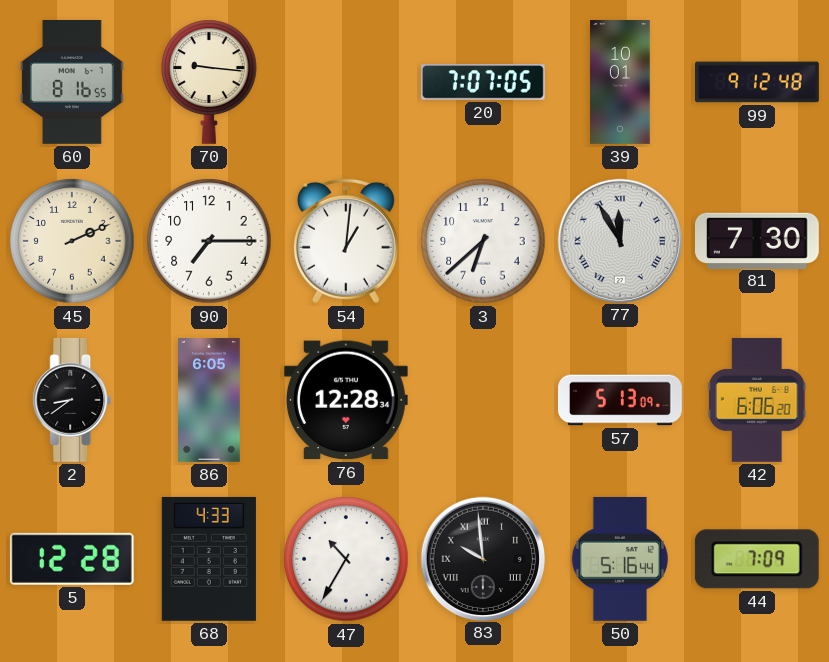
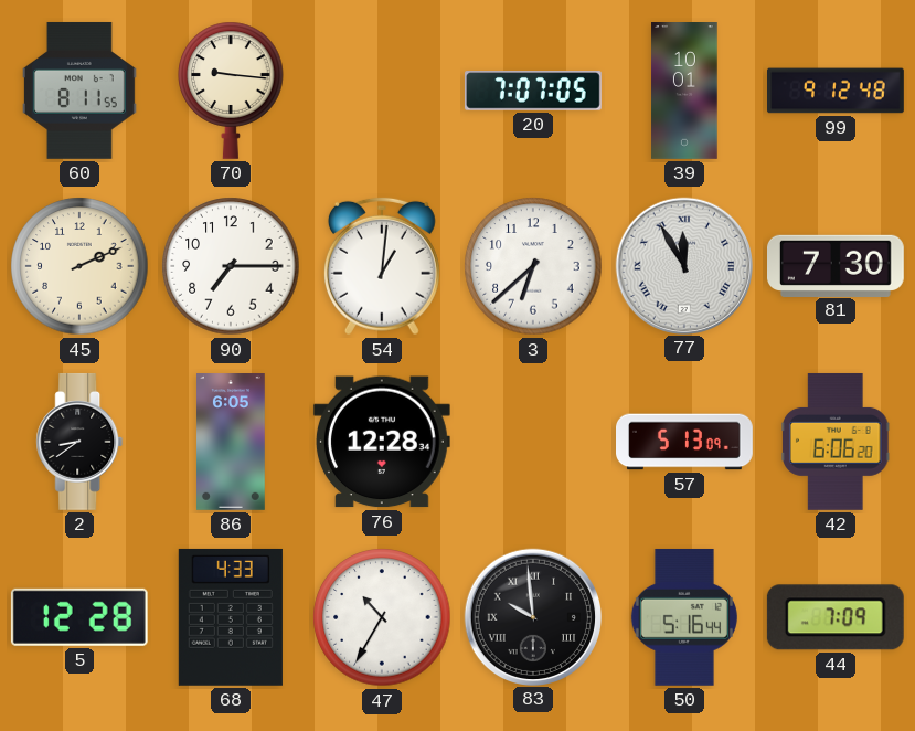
60: 8:16 -> 8:11
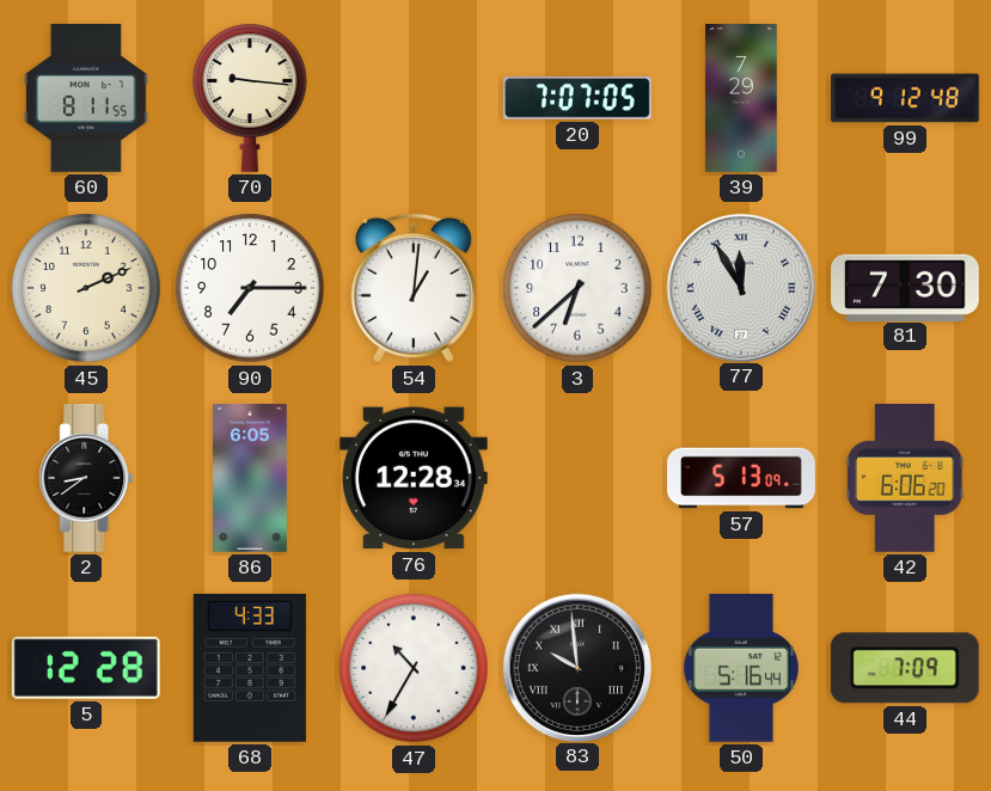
39: 10:01 -> 7:29
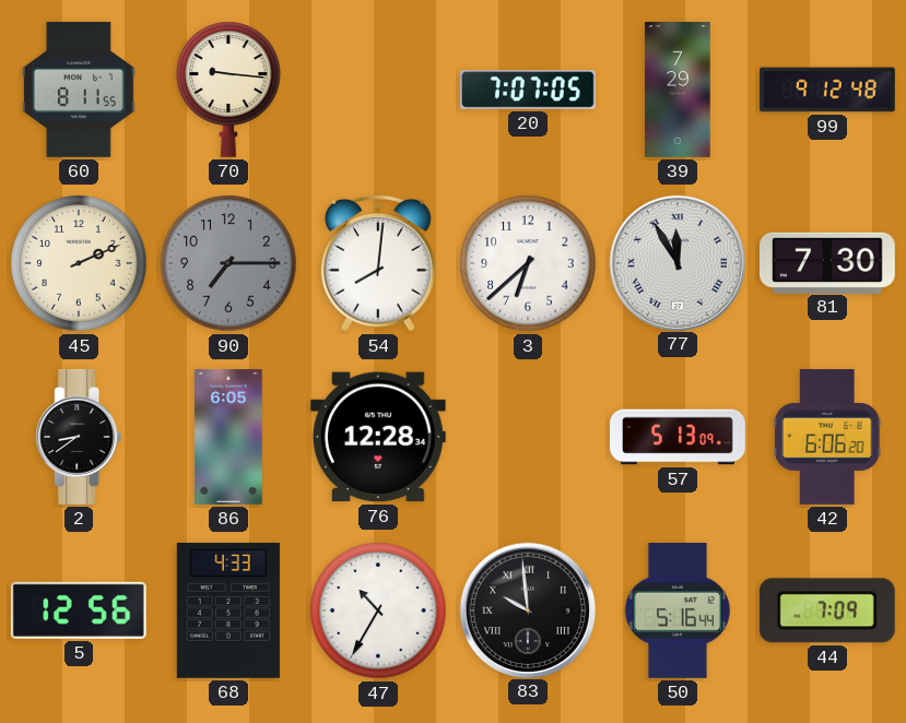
90 dial: white -> grey
54: 1:01 -> 8:01
5: 12:28 -> 12:56
